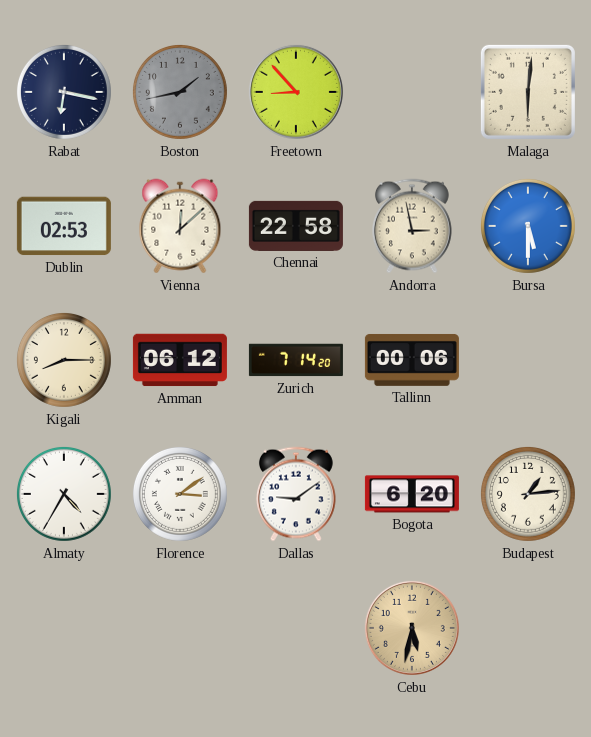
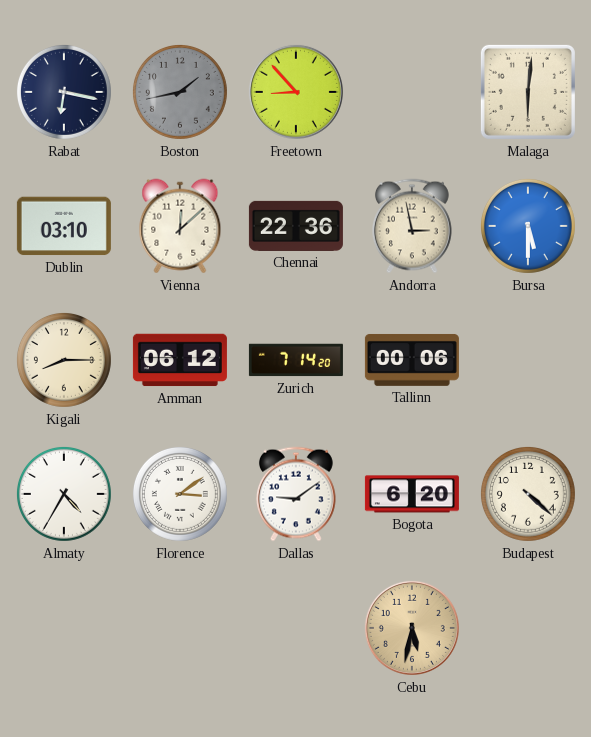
Dublin: 02:53 -> 03:10
Chennai: 22:58 -> 22:36
Budapest: 1:14 -> 4:22
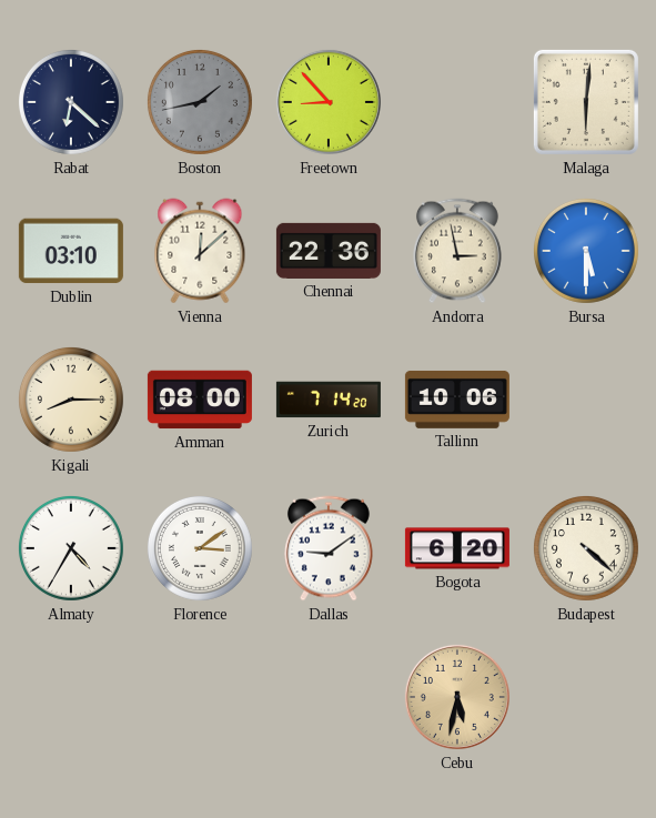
Rabat: 6:17 -> 6:22
Amman: 06:12 -> 08:00
Tallinn: 00:06 -> 10:06
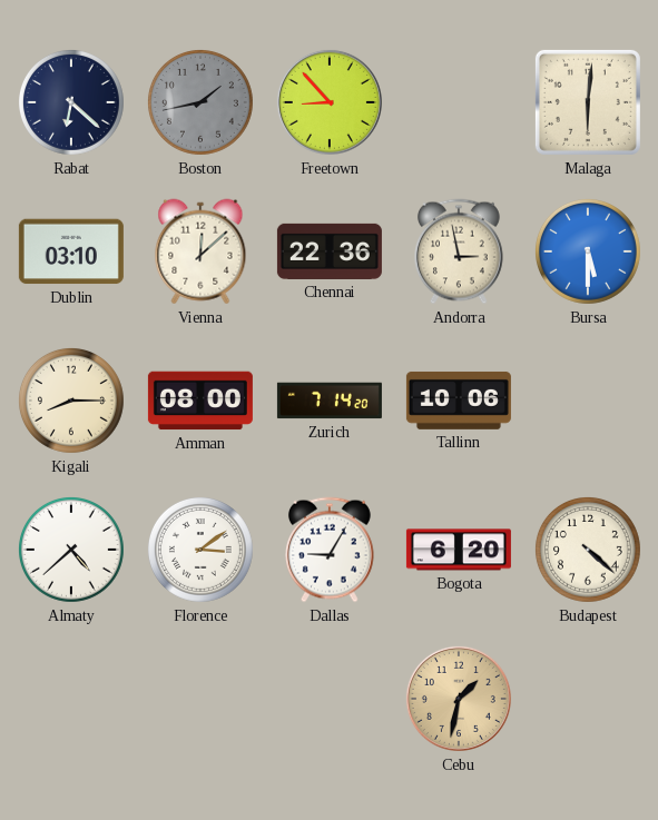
Almaty: 4:35 -> 4:38
Dallas: 9:09 -> 9:05
Cebu: 5:32 -> 1:32
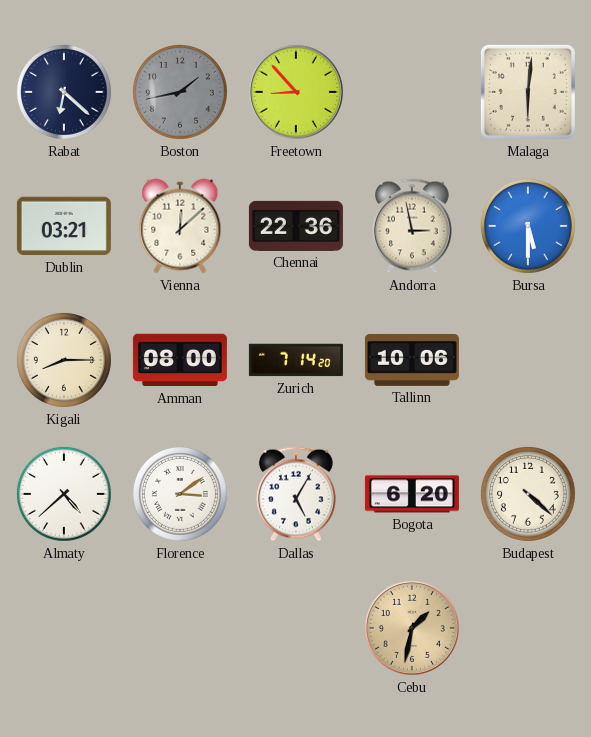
Dublin: 03:10 -> 03:21
Dallas: 9:05 -> 5:05
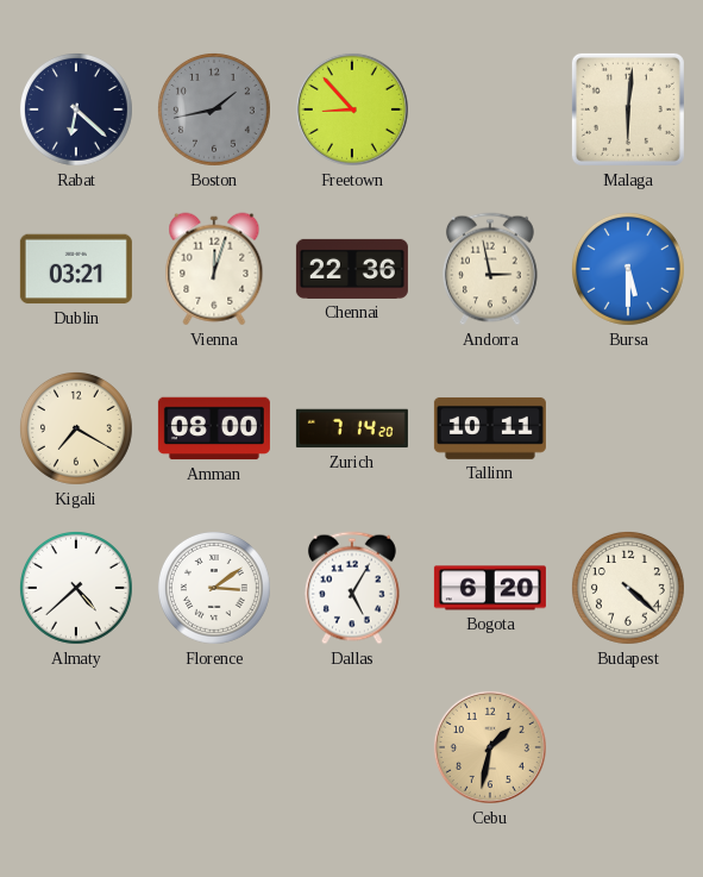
Vienna: 12:08 -> 12:03
Kigali: 8:15 -> 7:20
Tallinn: 10:06 -> 10:11
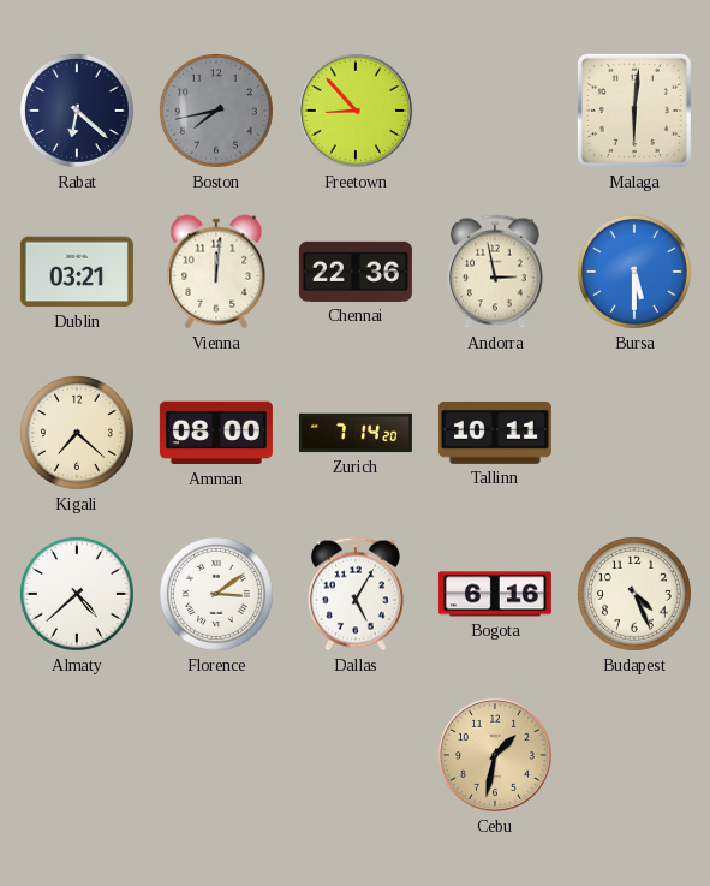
Boston: 1:43 -> 7:43
Vienna: 12:03 -> 12:01
Kigali: 7:20 -> 7:22
Bogota: 6:20 -> 6:16
Budapest: 4:22 -> 4:26
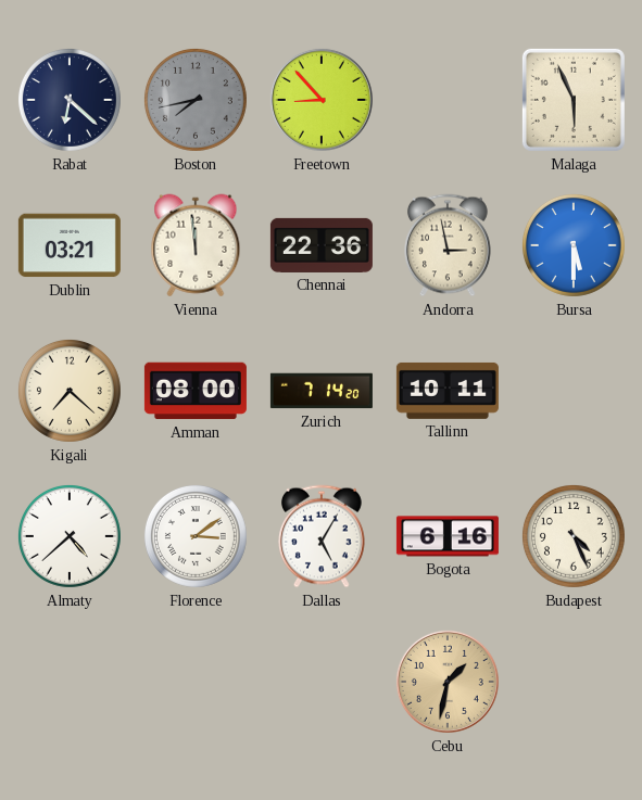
Malaga: 6:01 -> 5:56
Vienna: 12:01 -> 11:59
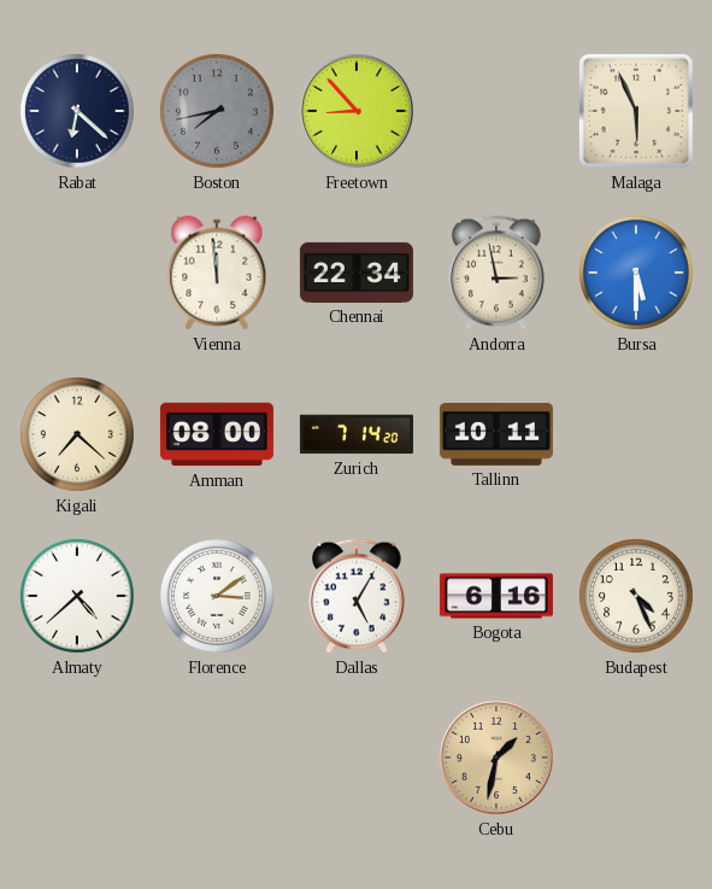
Dublin: 03:21 -> none
Chennai: 22:36 -> 22:34
